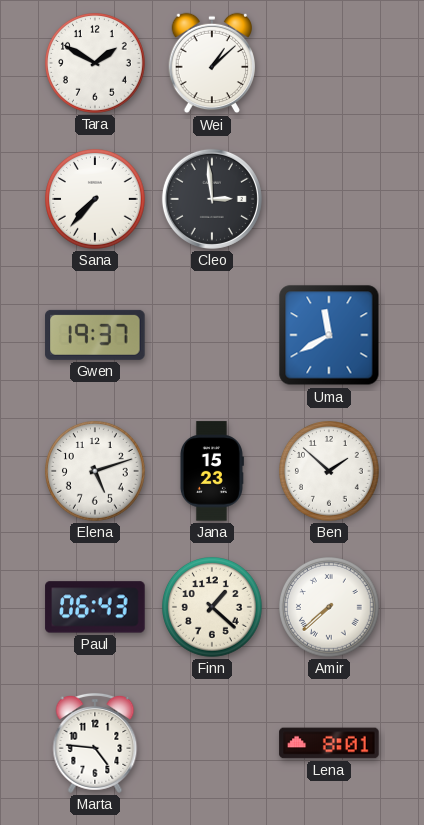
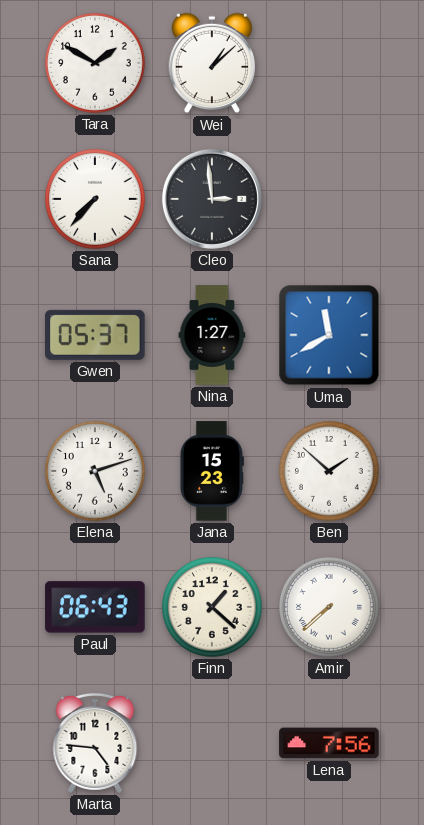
Gwen: 19:37 -> 05:37
Nina: none -> 1:27
Lena: 8:01 -> 7:56
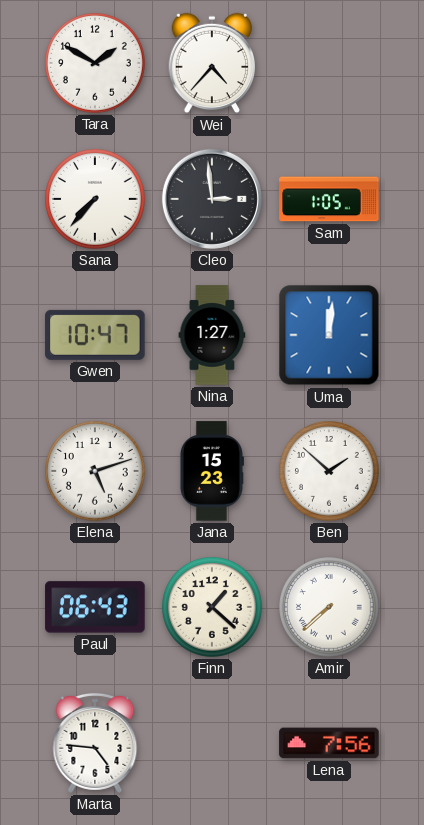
Wei: 1:08 -> 4:37
Sam: none -> 1:05
Gwen: 05:37 -> 10:47
Uma: 11:40 -> 12:01
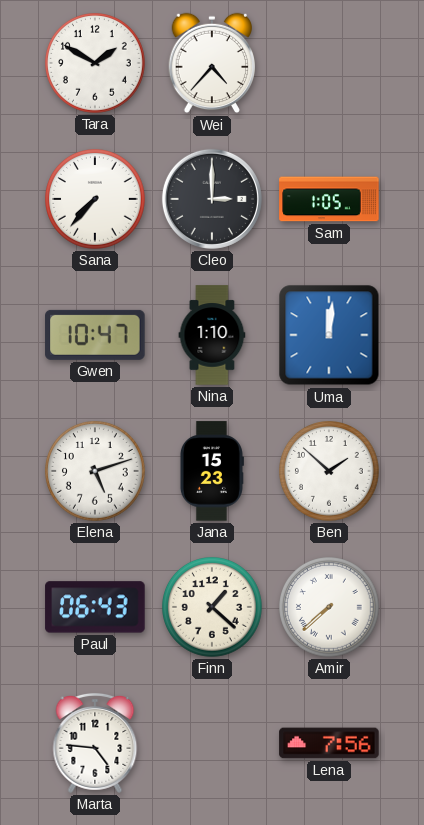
Cleo: 2:59 -> 3:00
Nina: 1:27 -> 1:10
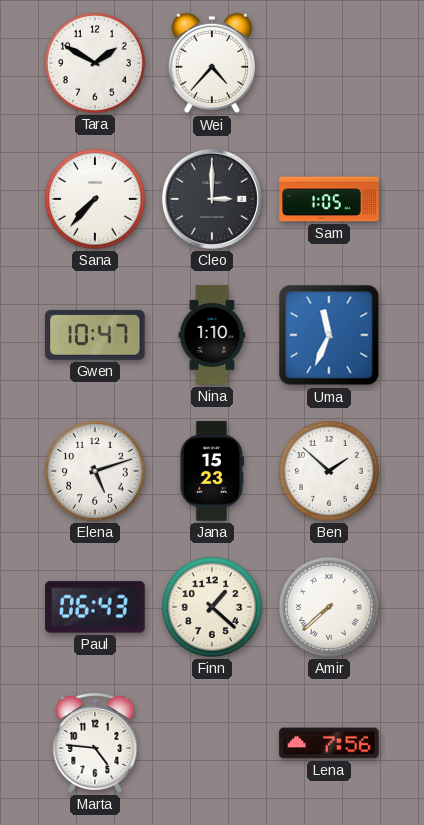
Uma: 12:01 -> 11:34
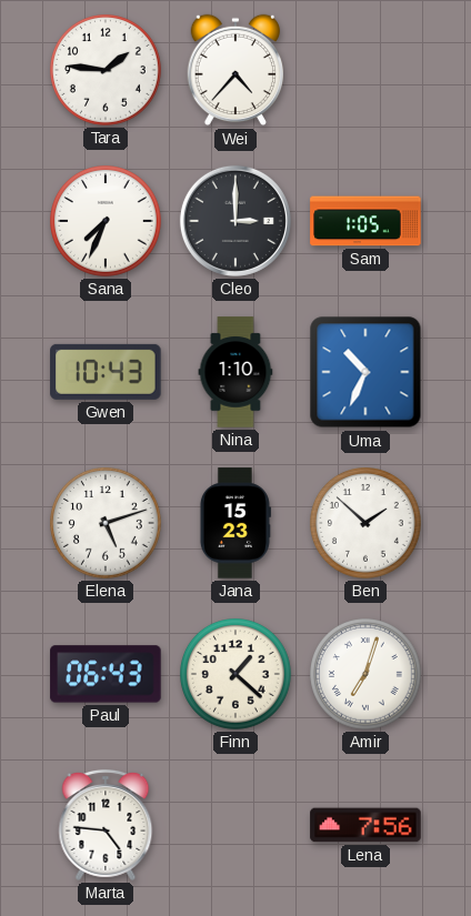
Tara: 1:50 -> 1:46
Sana: 7:37 -> 7:34
Gwen: 10:47 -> 10:43
Uma: 11:34 -> 10:34
Amir: 7:38 -> 7:03
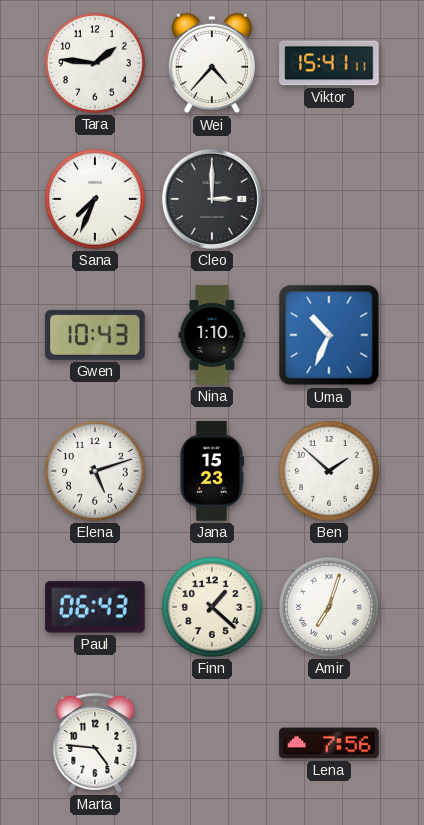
Viktor: none -> 15:41
Sam: 1:05 -> none
